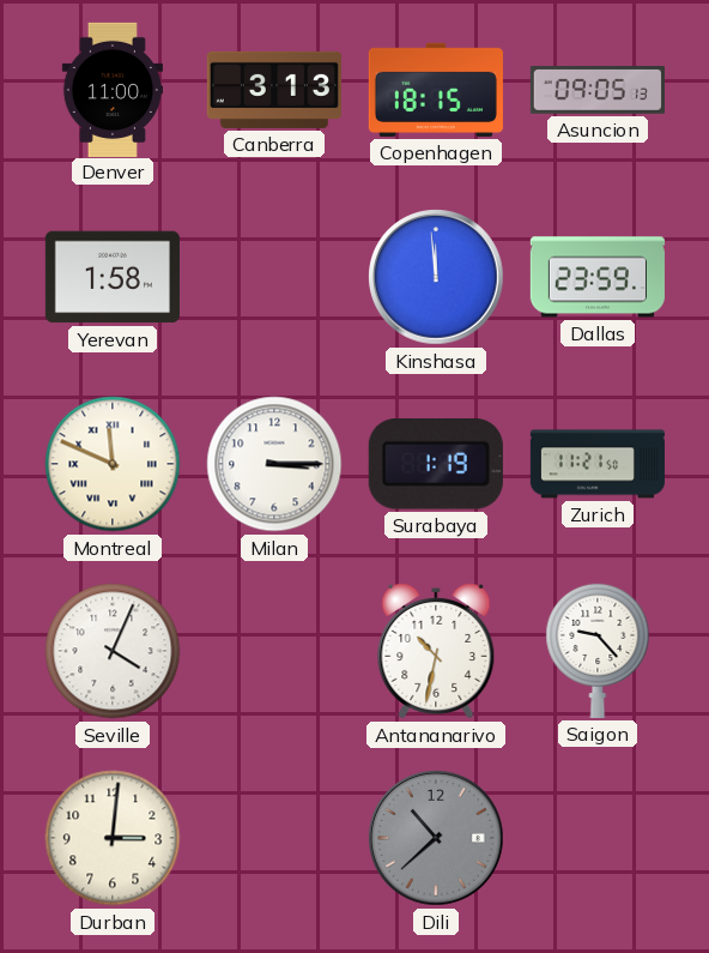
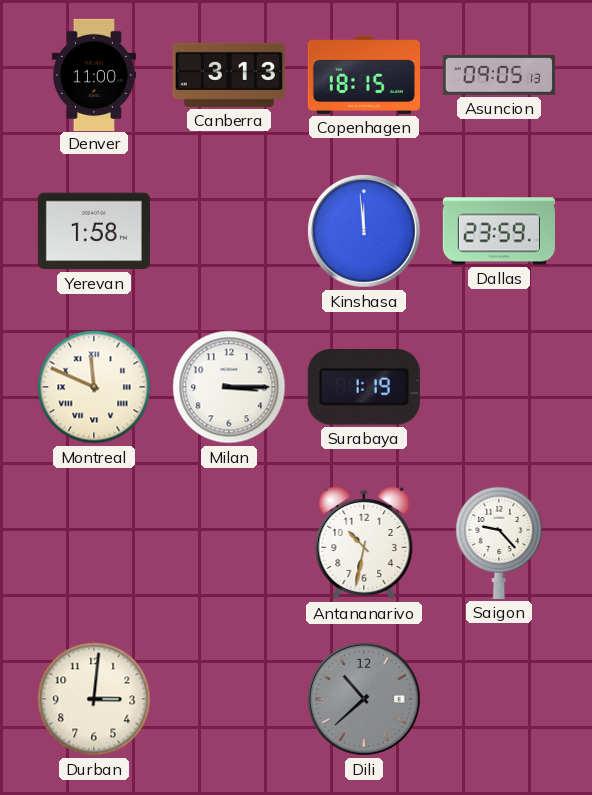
Zurich: 11:21 -> none
Seville: 4:04 -> none
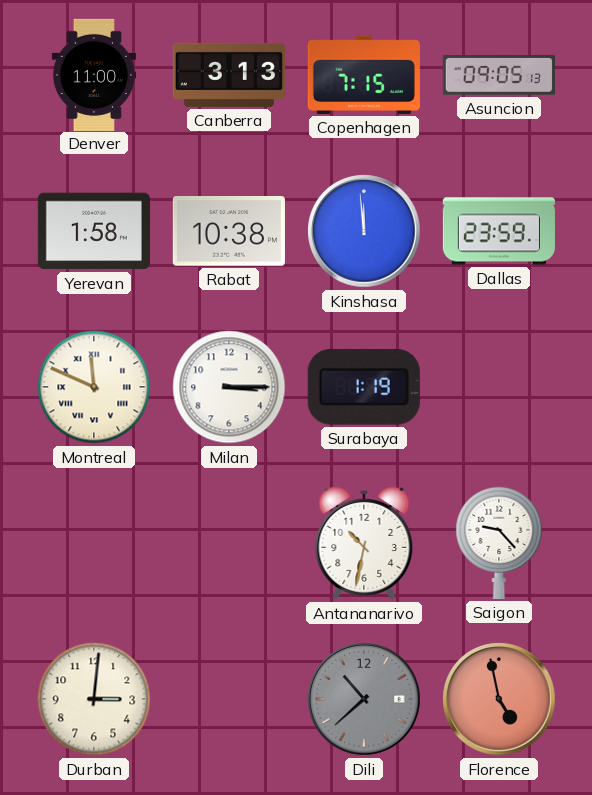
Copenhagen: 18:15 -> 7:15
Rabat: none -> 10:38
Florence: none -> 4:58
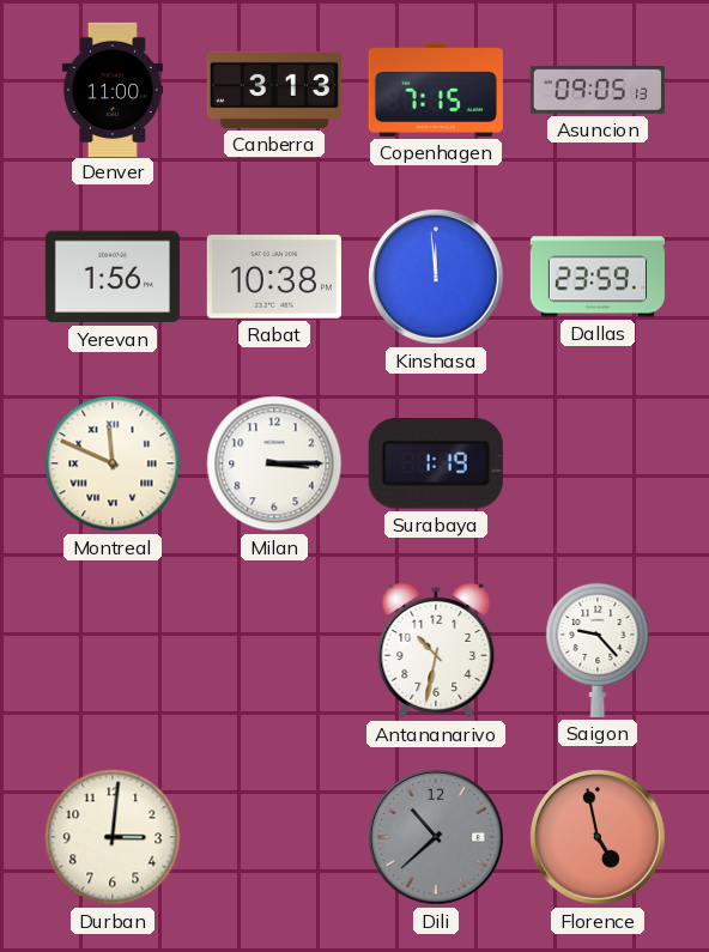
Yerevan: 1:58 -> 1:56
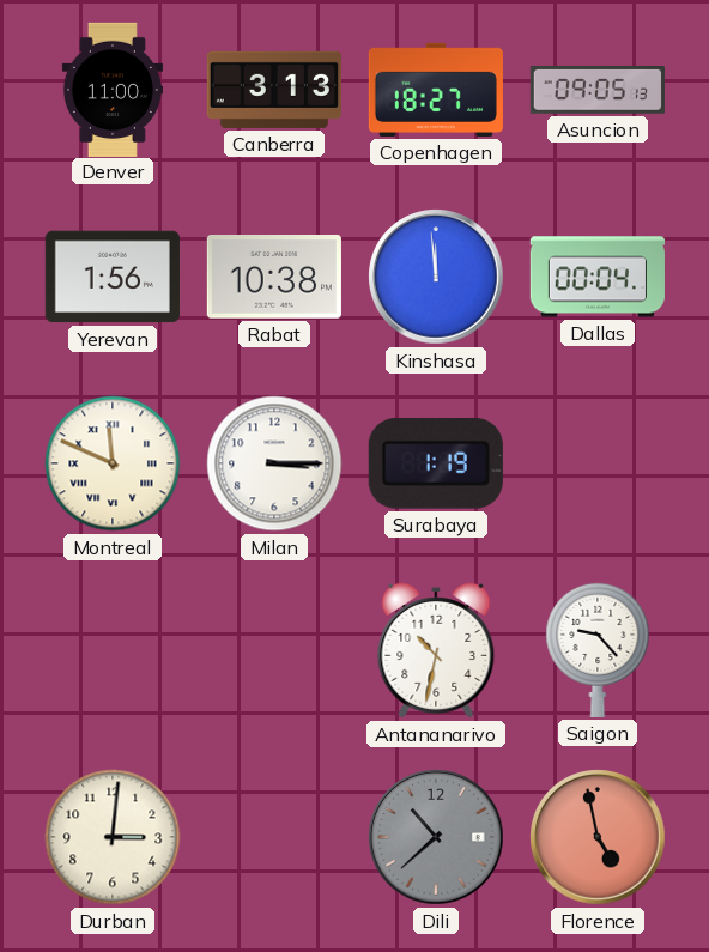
Copenhagen: 7:15 -> 18:27
Dallas: 23:59 -> 00:04
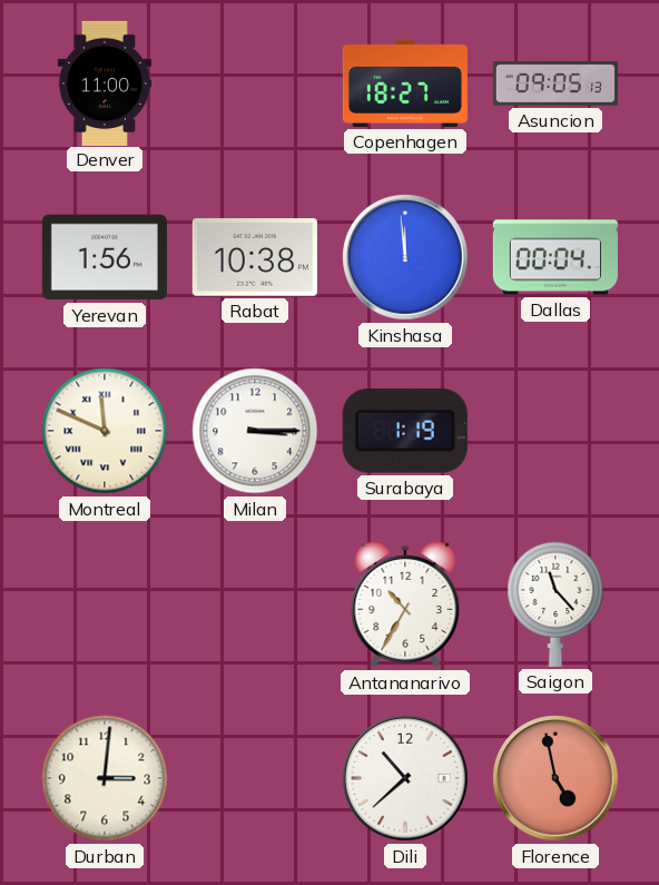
Canberra: 3:13 -> none
Antananarivo: 10:32 -> 10:35
Saigon: 9:23 -> 11:23
Dili dial: grey -> white
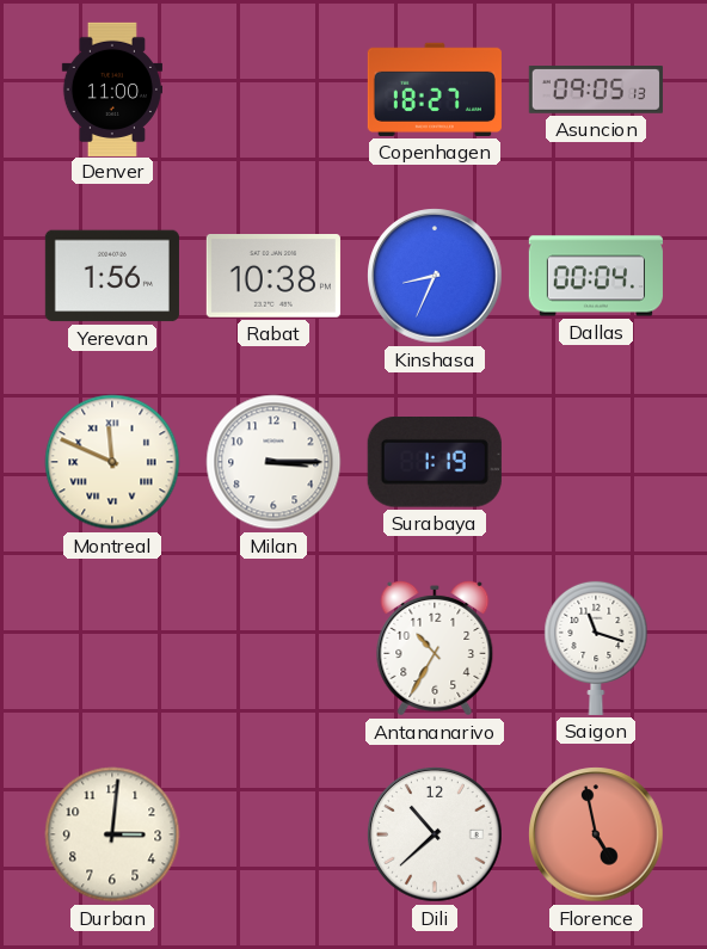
Kinshasa: 11:59 -> 8:34
Saigon: 11:23 -> 11:18
